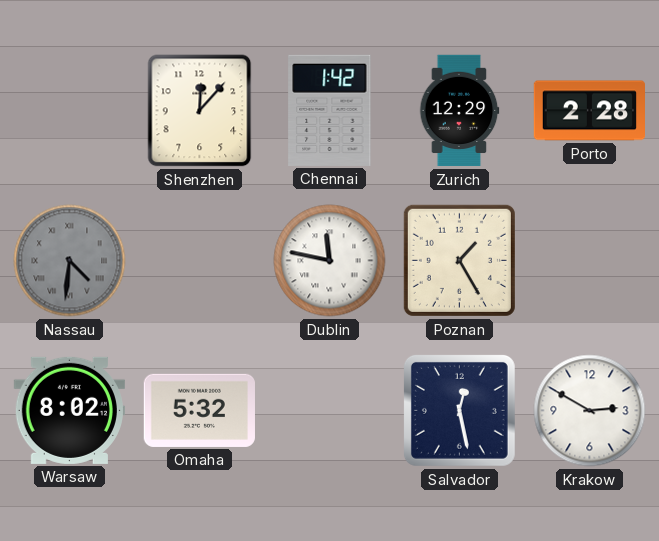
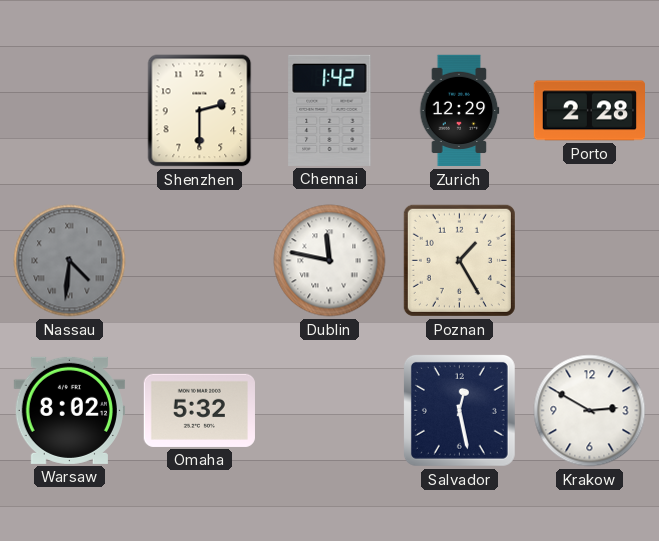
Shenzhen: 12:07 -> 2:30
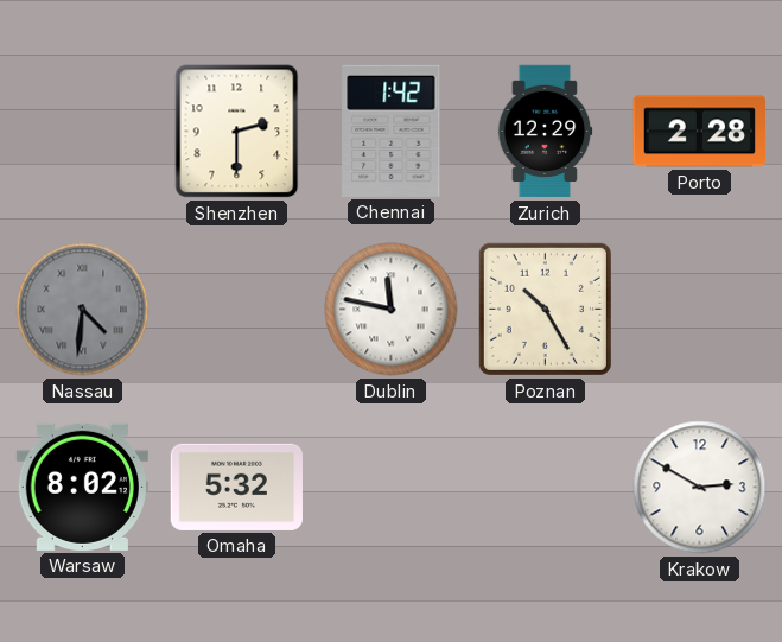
Poznan: 1:25 -> 10:25
Salvador: 12:28 -> none
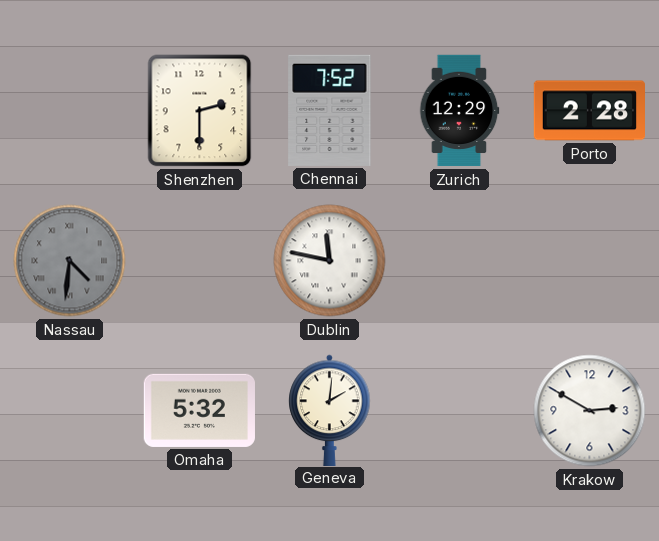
Chennai: 1:42 -> 7:52
Poznan: 10:25 -> none
Warsaw: 8:02 -> none
Geneva: none -> 2:01
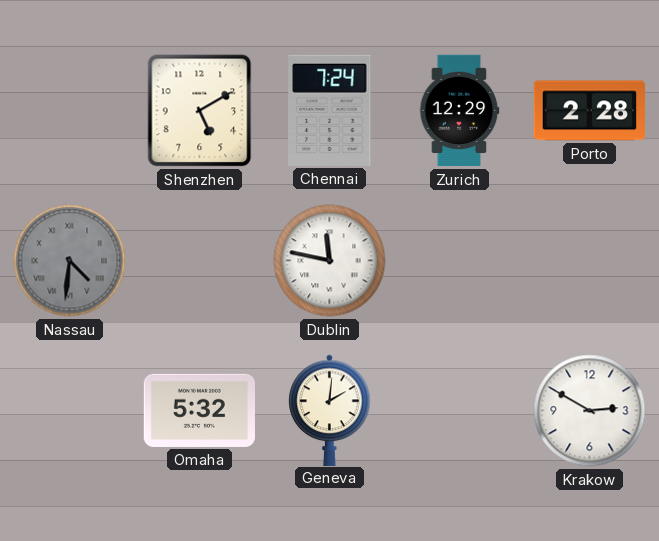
Shenzhen: 2:30 -> 5:10
Chennai: 7:52 -> 7:24
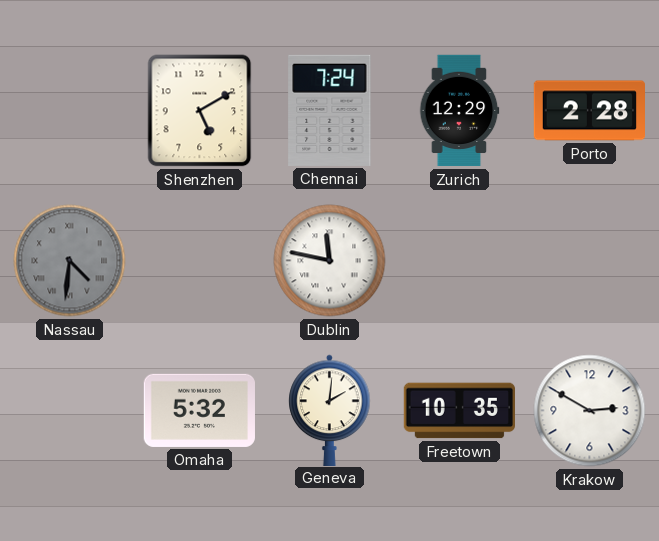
Freetown: none -> 10:35
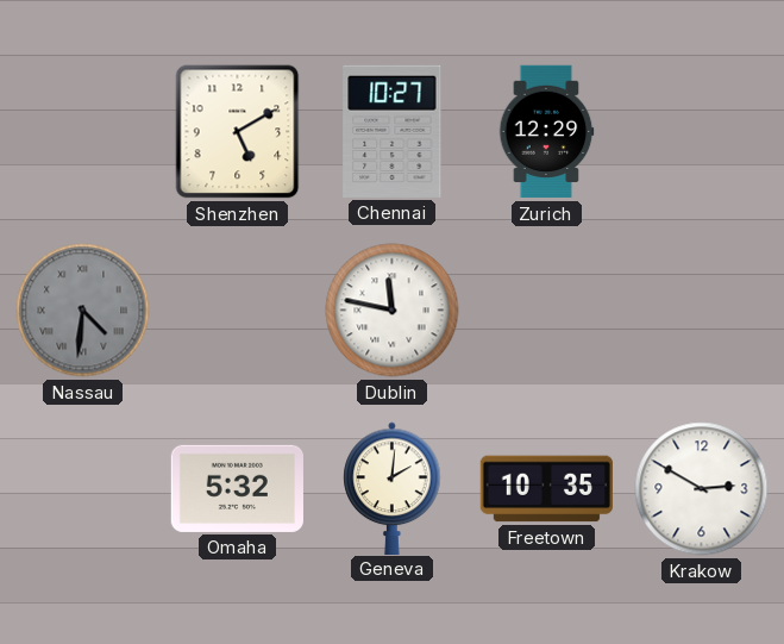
Chennai: 7:24 -> 10:27
Porto: 2:28 -> none
